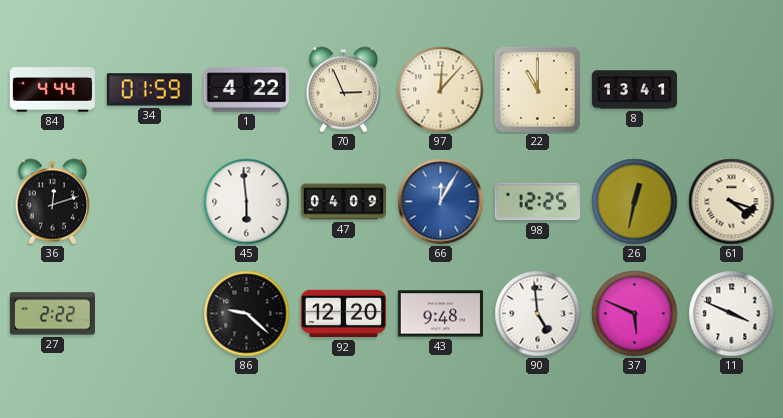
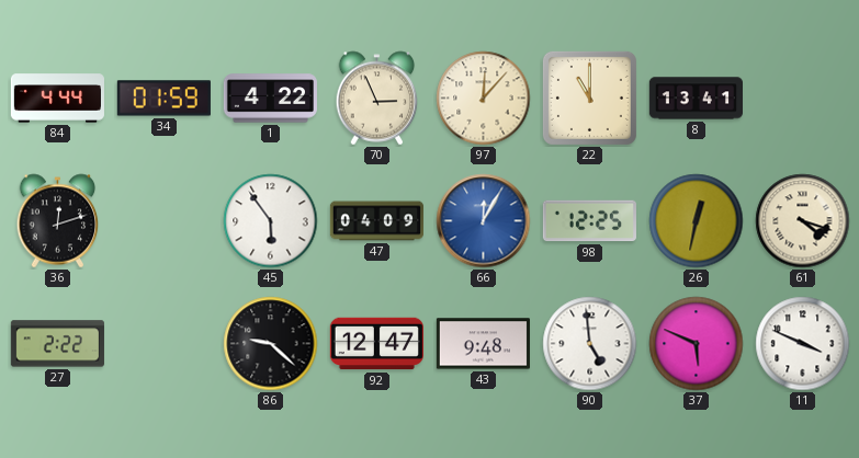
45: 5:59 -> 5:54
92: 12:20 -> 12:47
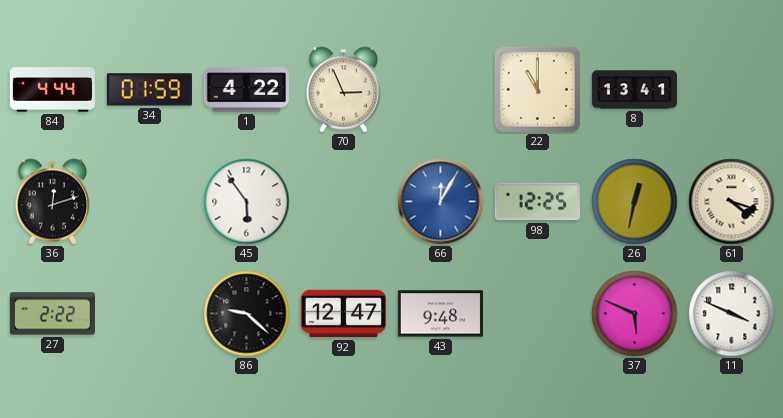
97: 12:07 -> none
47: 04:09 -> none
90: 4:59 -> none
